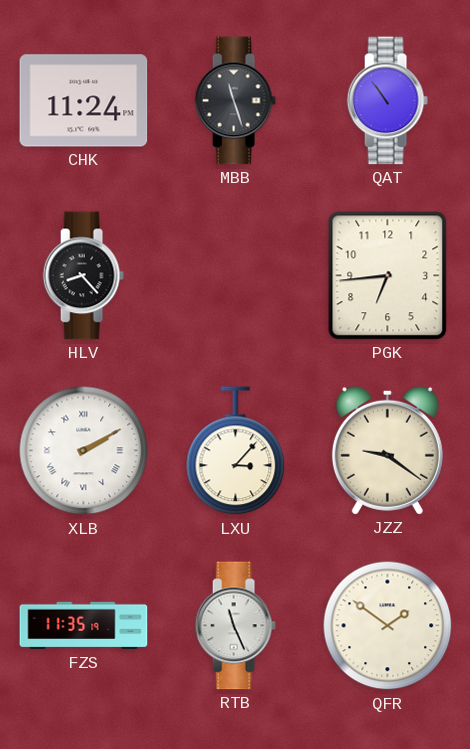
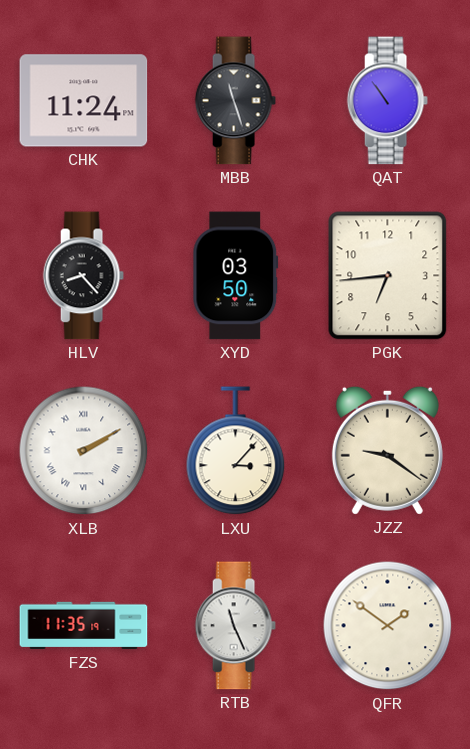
XYD: none -> 03:50
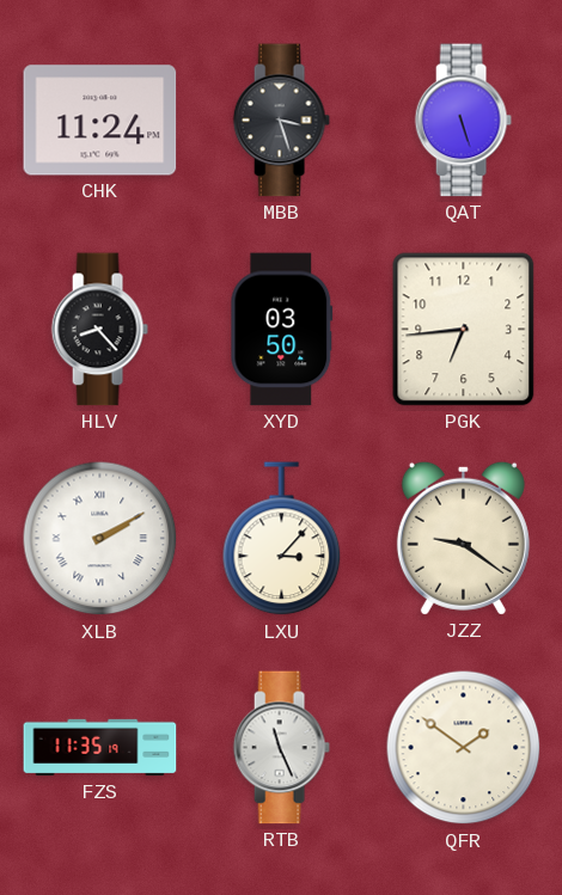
MBB: 11:27 -> 3:27
QAT: 10:54 -> 5:27
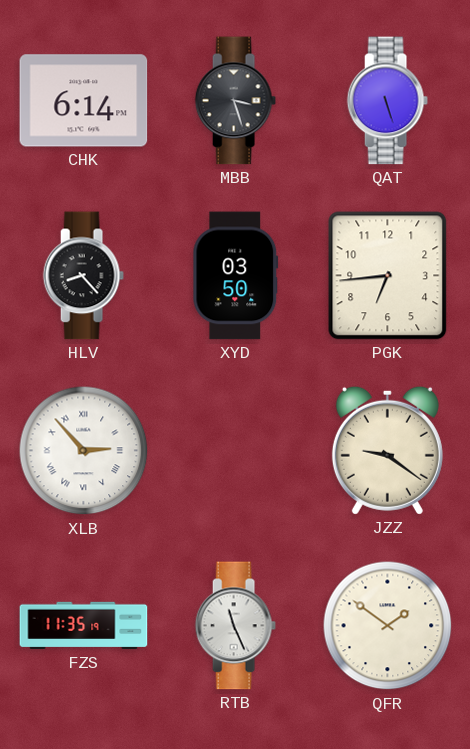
CHK: 11:24 -> 6:14
XLB: 2:10 -> 2:53
LXU: 3:07 -> none
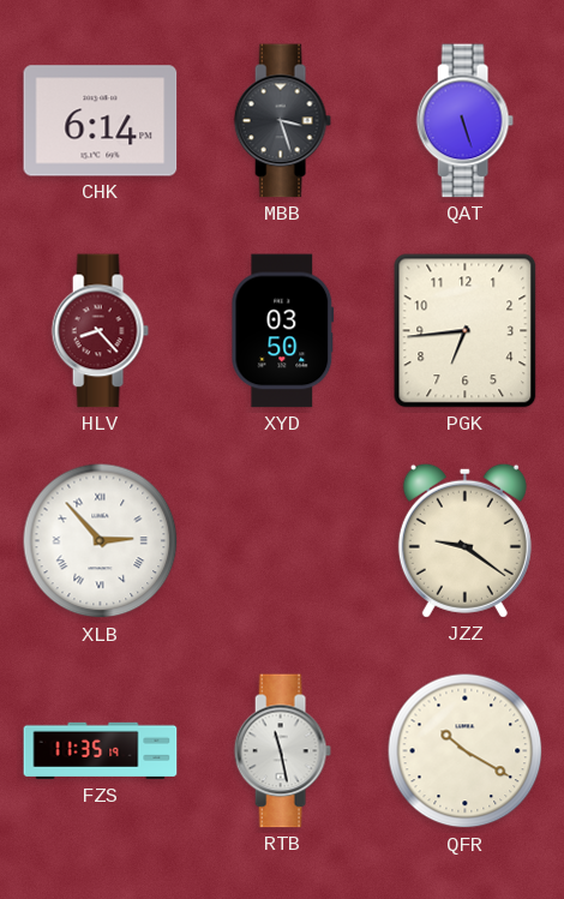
HLV dial: black -> burgundy
RTB: 11:26 -> 11:28
QFR: 1:51 -> 10:20
